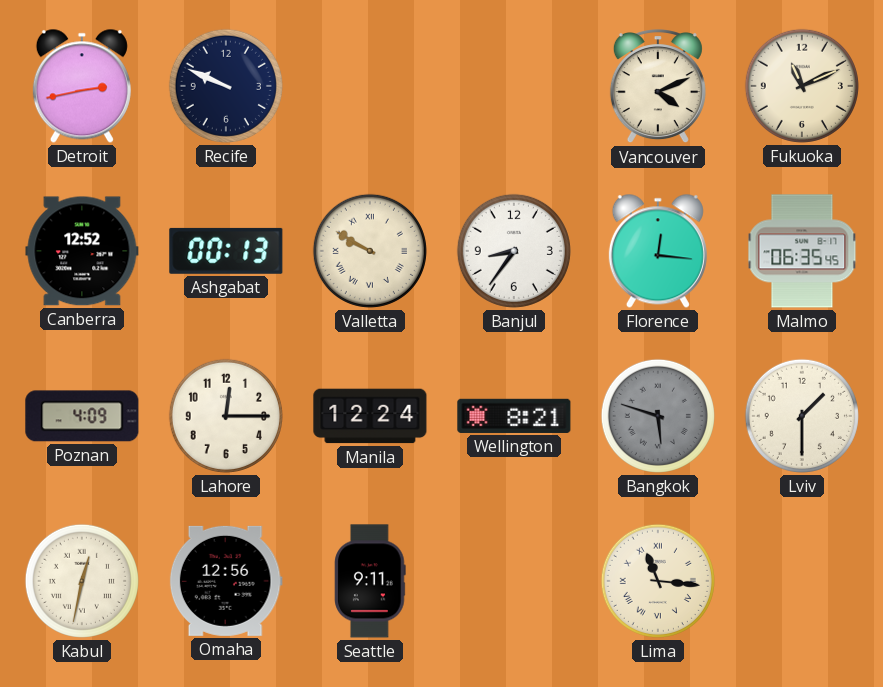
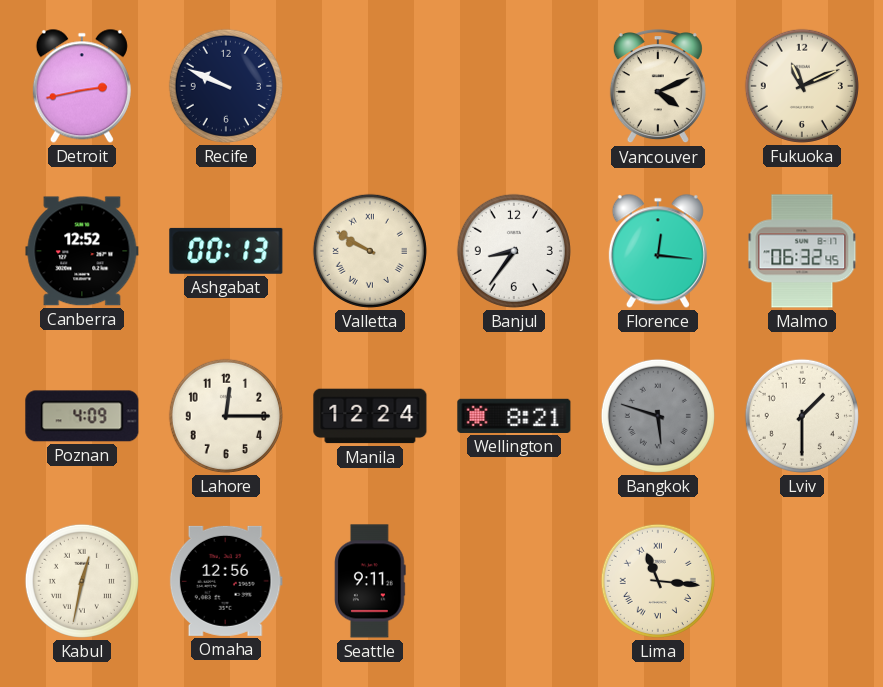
Malmo: 06:35 -> 06:32
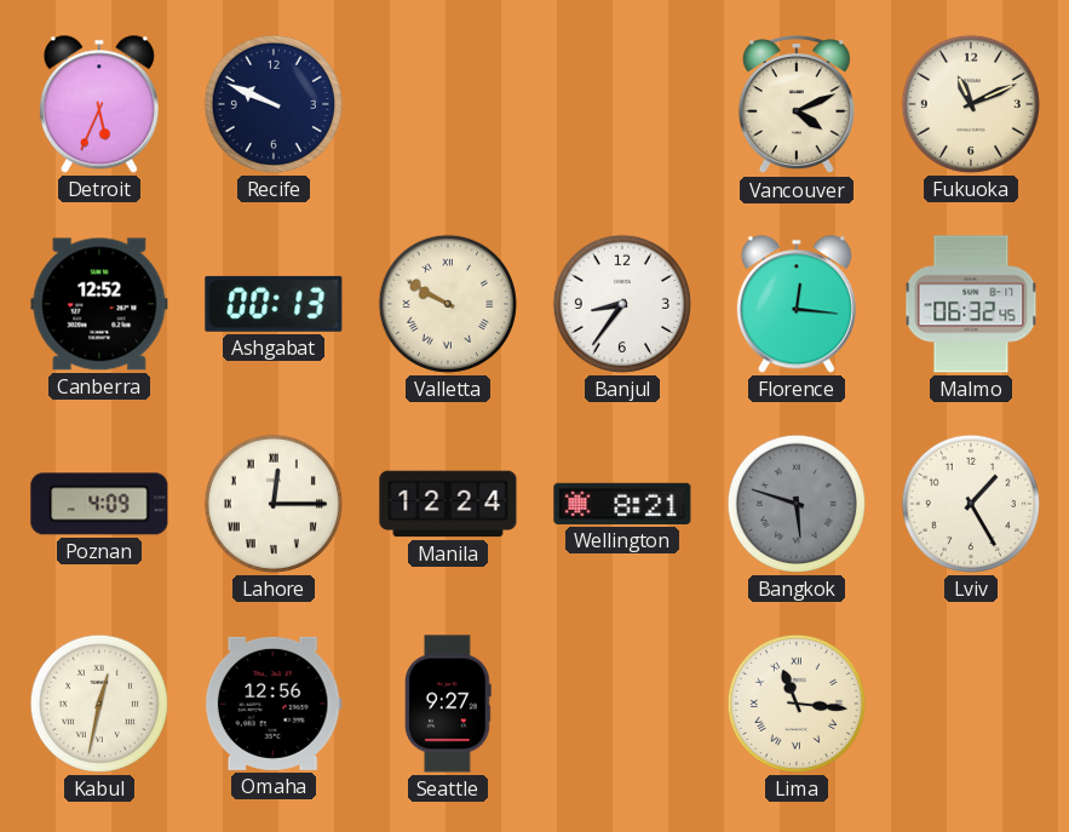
Detroit: 2:43 -> 5:34
Lahore numerals: Arabic -> Roman
Lviv: 1:30 -> 1:25
Seattle: 9:11 -> 9:27
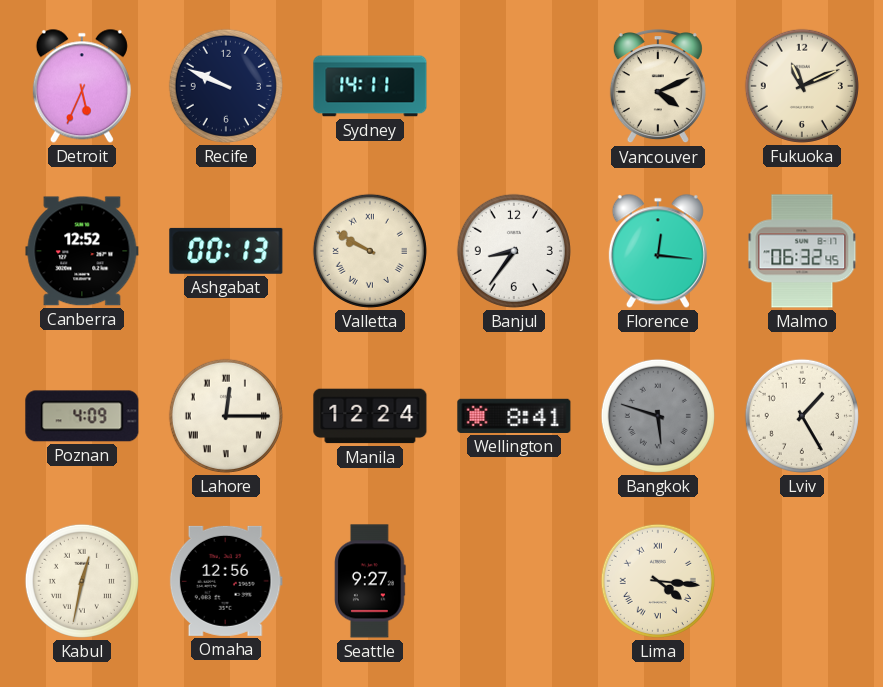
Sydney: none -> 14:11
Wellington: 8:21 -> 8:41
Lima: 11:16 -> 4:16
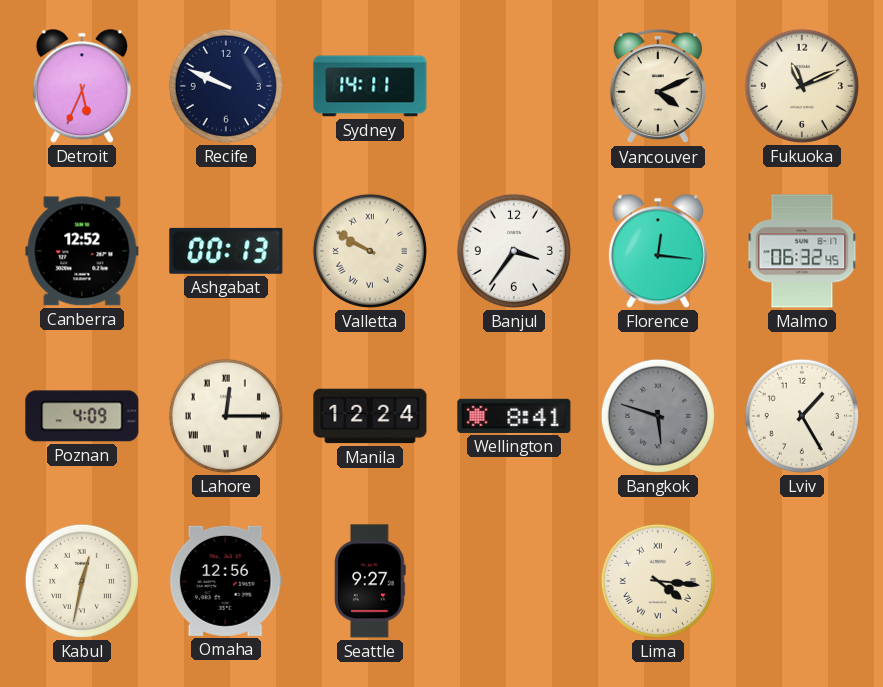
Banjul: 8:36 -> 3:36
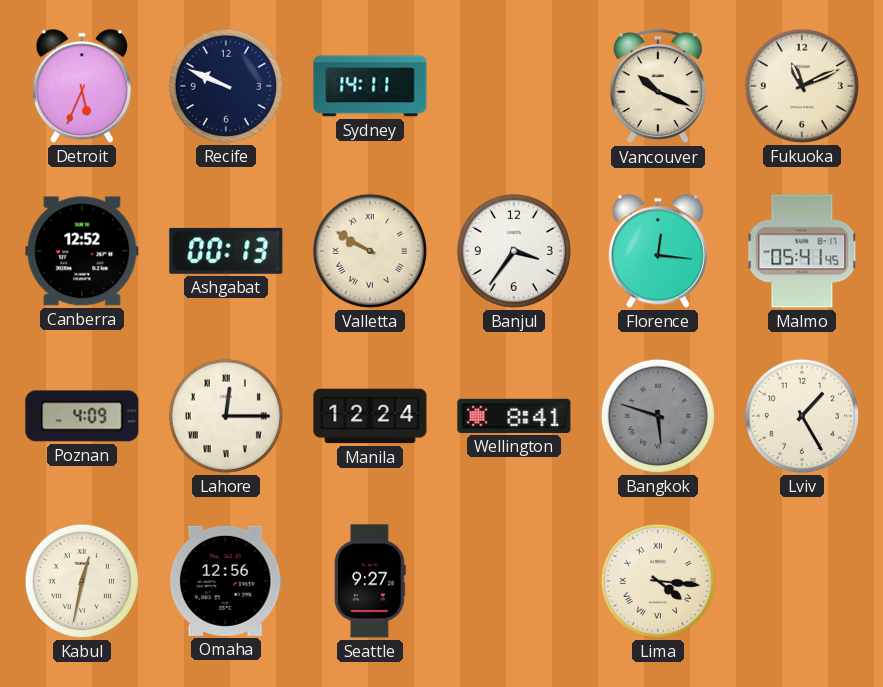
Vancouver: 4:11 -> 10:19
Malmo: 06:32 -> 05:41
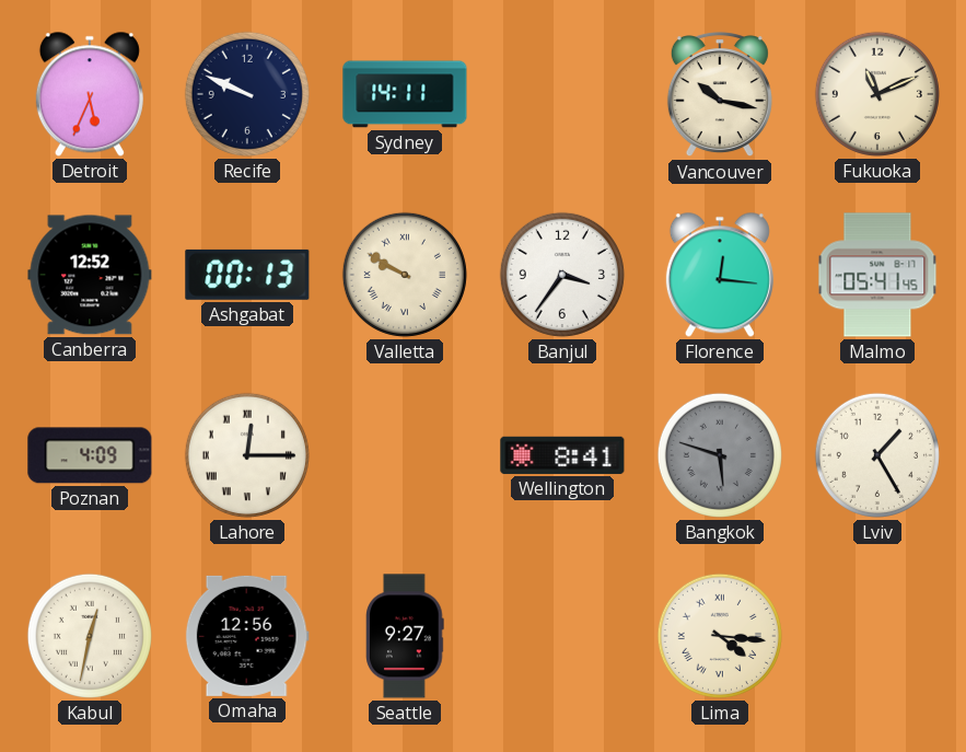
Vancouver: 10:19 -> 10:17
Manila: 12:24 -> none
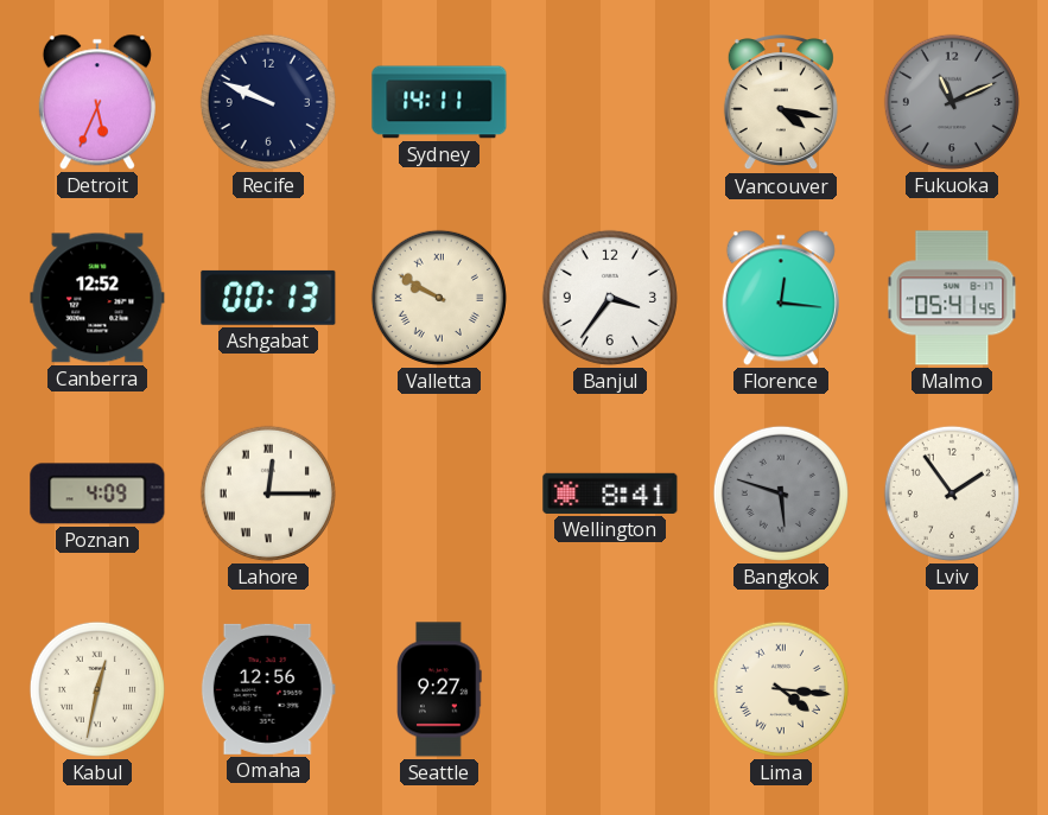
Vancouver: 10:17 -> 4:17
Fukuoka dial: cream -> grey
Lviv: 1:25 -> 1:54
